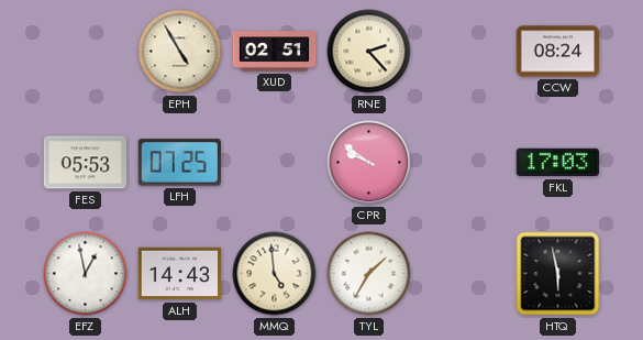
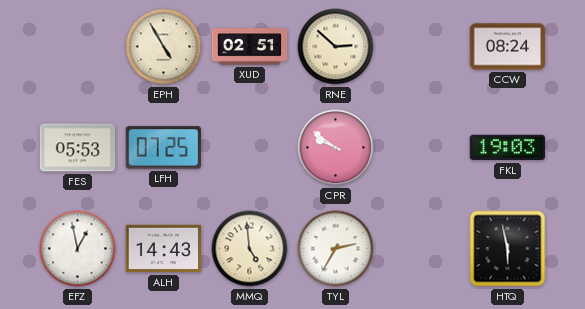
RNE: 2:23 -> 2:52
FKL: 17:03 -> 19:03
TYL: 1:35 -> 2:35
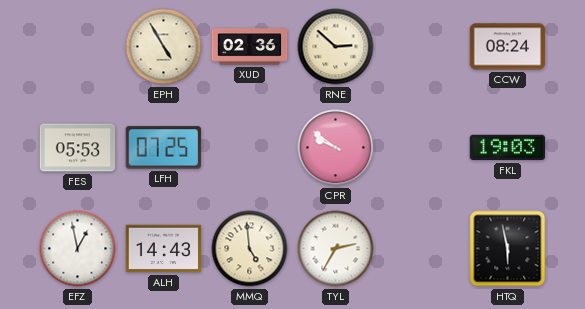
XUD: 02:51 -> 02:36
